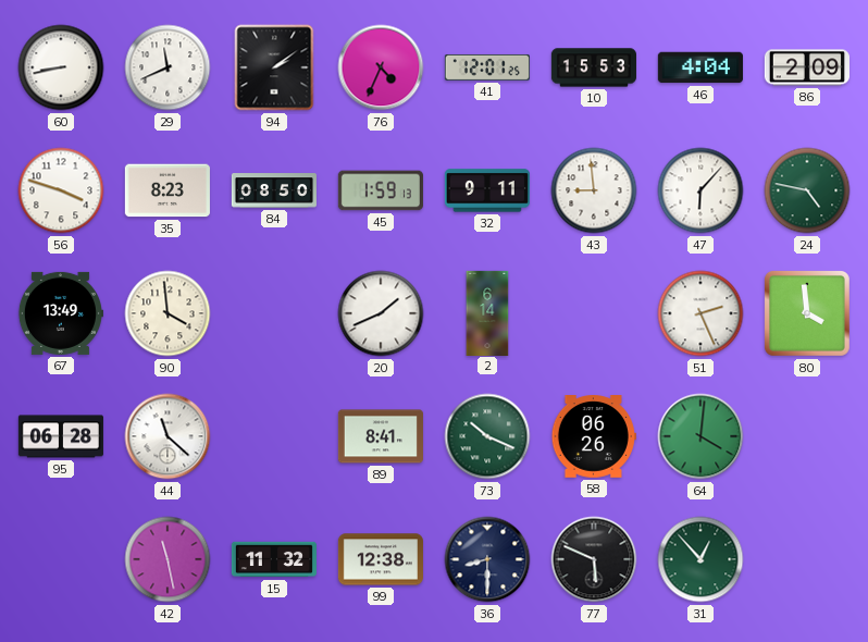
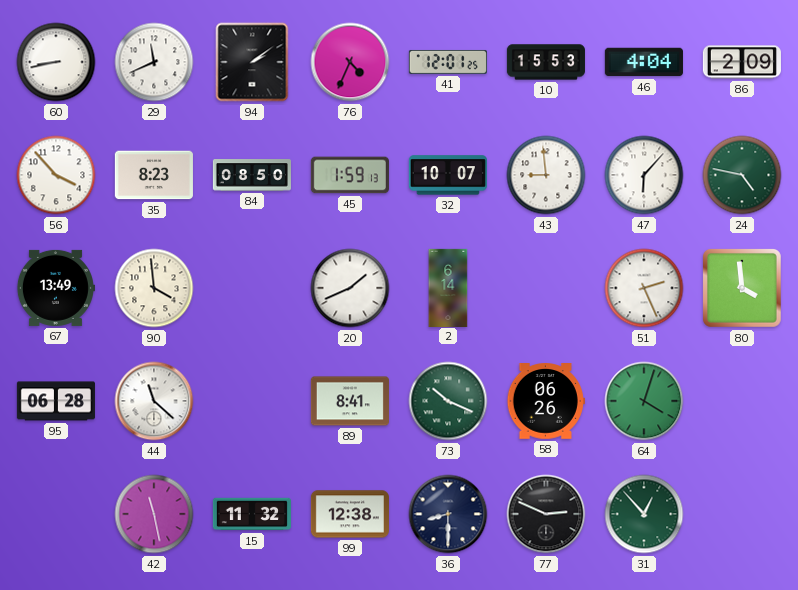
56: 3:48 -> 3:53
32: 9:11 -> 10:07
64: 4:01 -> 4:03
77: 5:49 -> 2:49
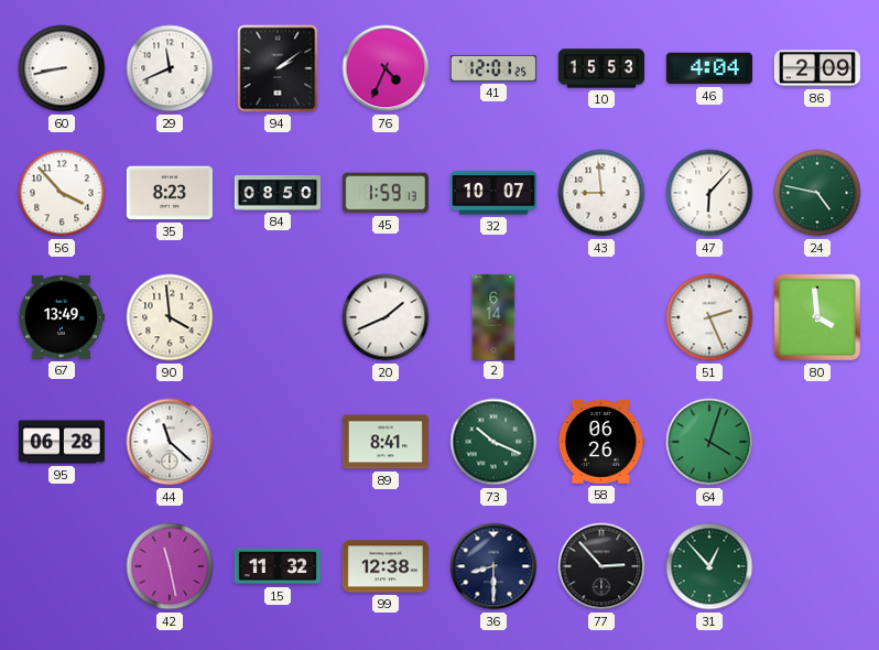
77: 2:49 -> 2:53
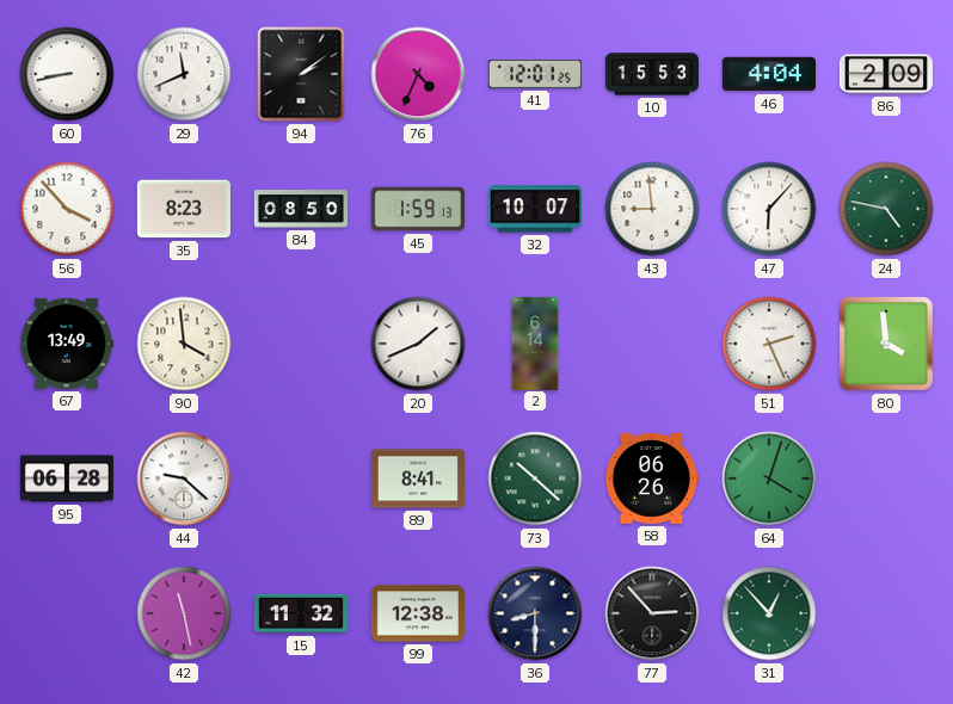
44: 11:22 -> 9:22
73: 10:19 -> 10:22
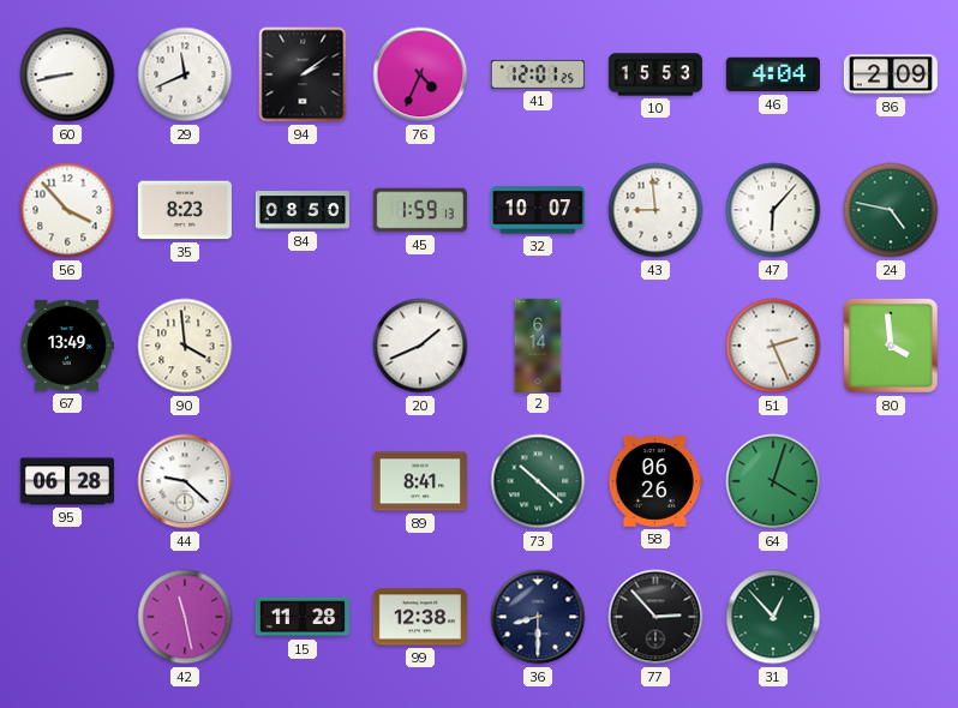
15: 11:32 -> 11:28
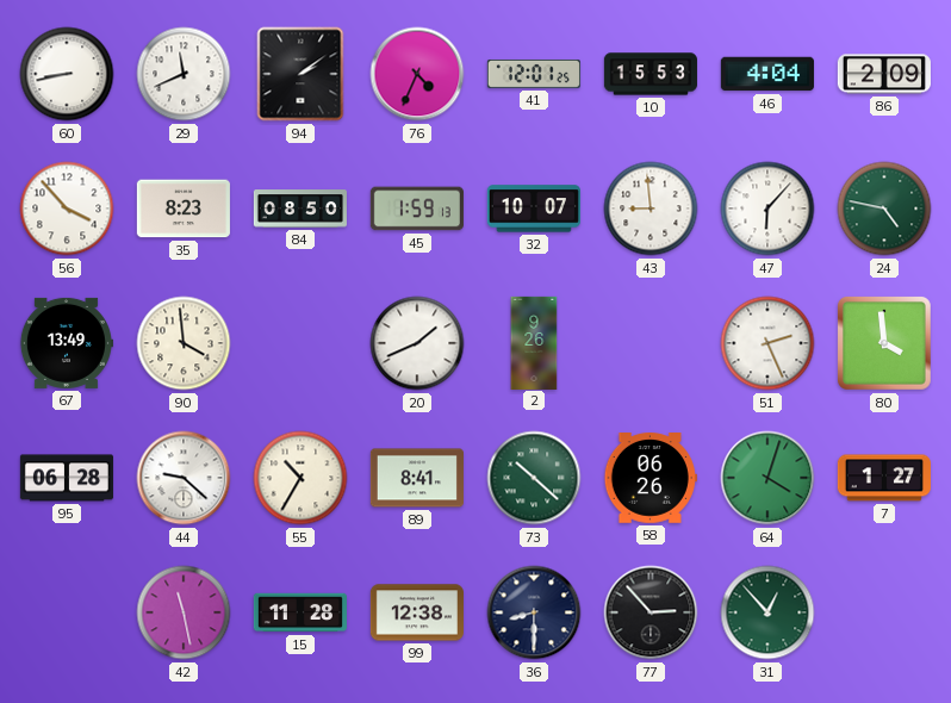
2: 6:14 -> 9:26
55: none -> 10:35
7: none -> 1:27
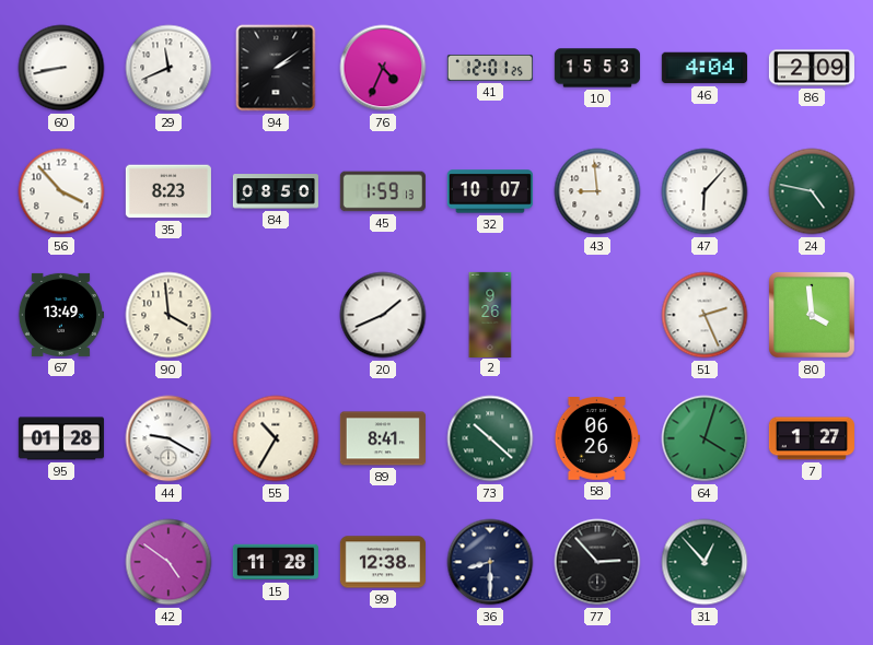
95: 06:28 -> 01:28
44: 9:22 -> 9:20
42: 11:28 -> 4:51
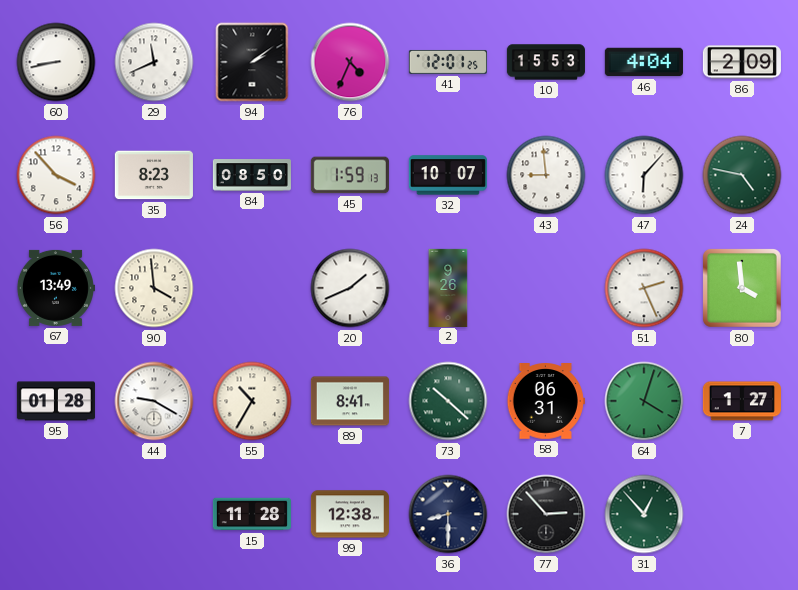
58: 06:26 -> 06:31
42: 4:51 -> none
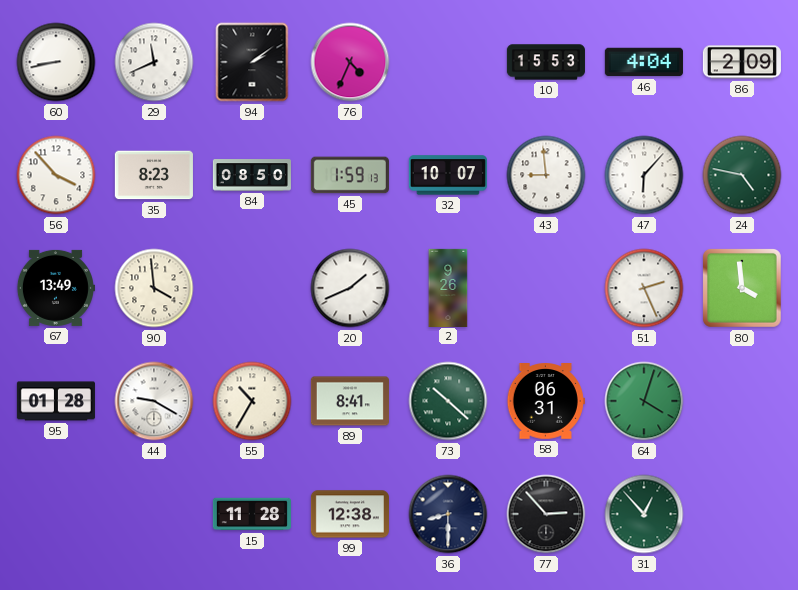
41: 12:01 -> none
7: 1:27 -> none
